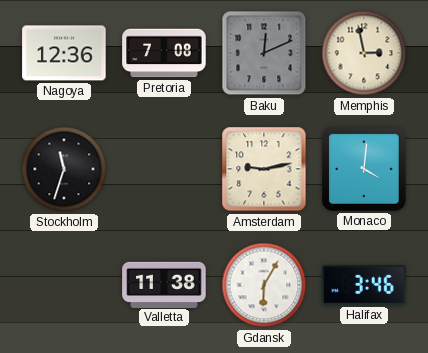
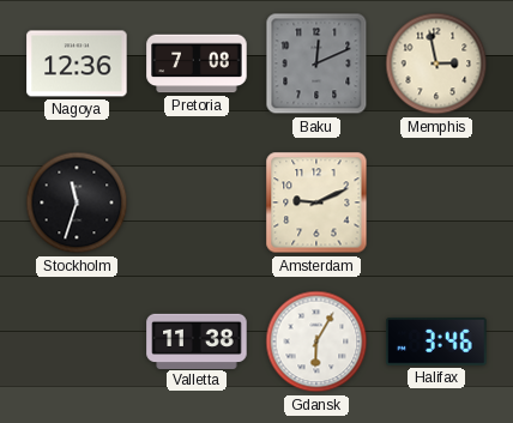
Amsterdam: 9:13 -> 9:11
Monaco: 4:01 -> none
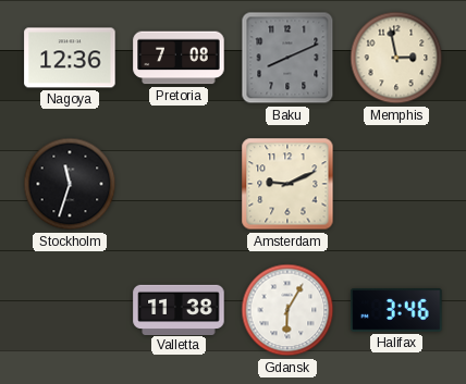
Baku: 12:11 -> 8:11
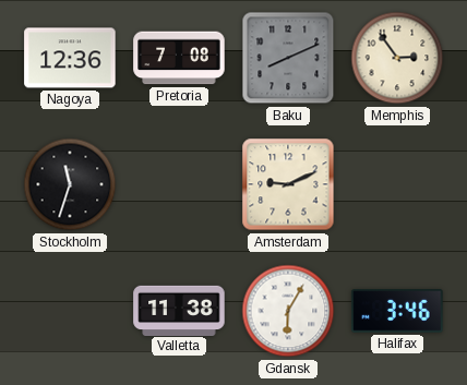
Memphis: 2:58 -> 2:54
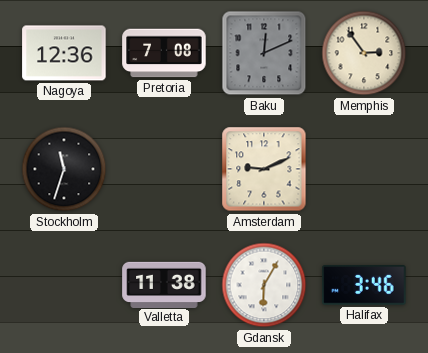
Baku: 8:11 -> 12:11
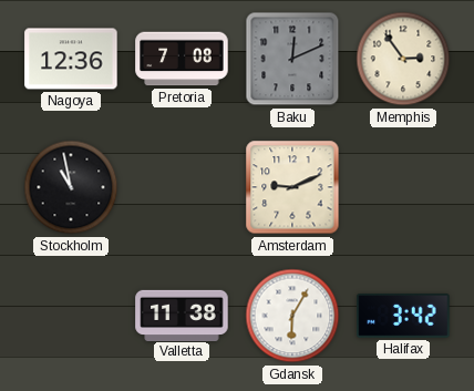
Stockholm: 11:33 -> 10:58
Halifax: 3:46 -> 3:42
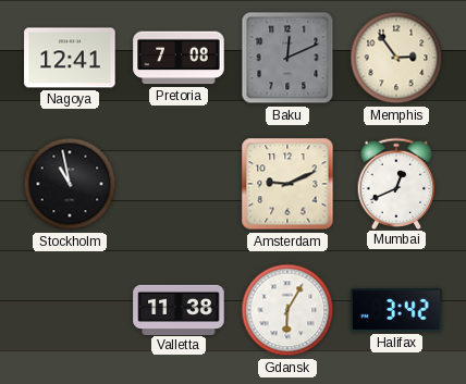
Nagoya: 12:36 -> 12:41
Mumbai: none -> 12:41
